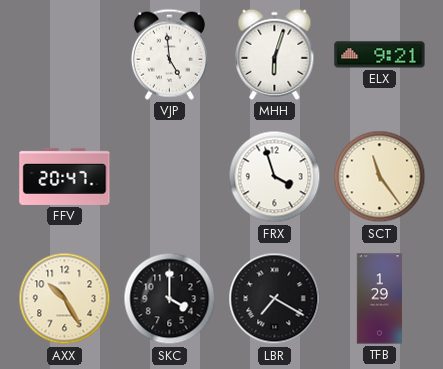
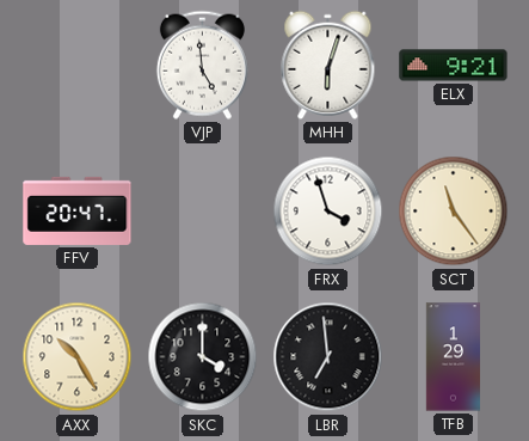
LBR: 7:20 -> 6:59
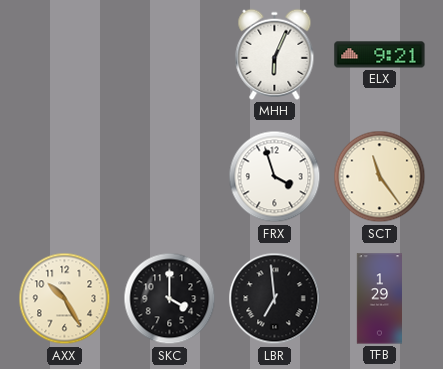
VJP: 4:59 -> none
MHH: 6:03 -> 6:04
FFV: 20:47 -> none
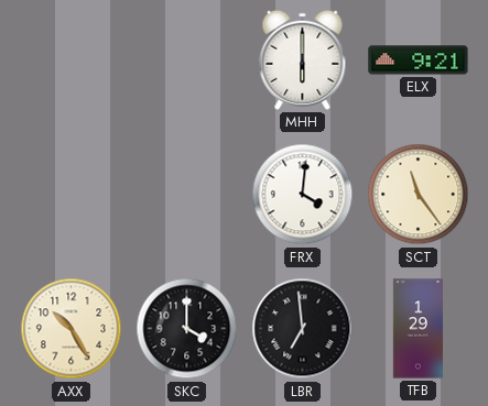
MHH: 6:04 -> 6:00
FRX: 3:57 -> 4:01
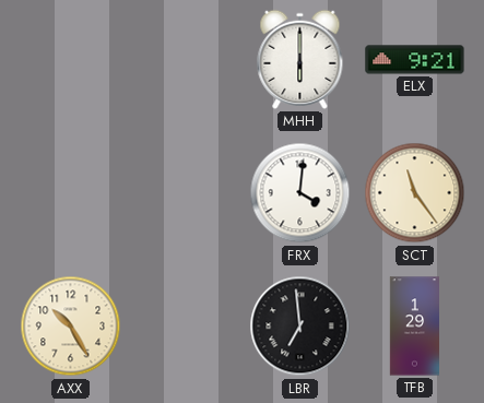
SKC: 4:00 -> none
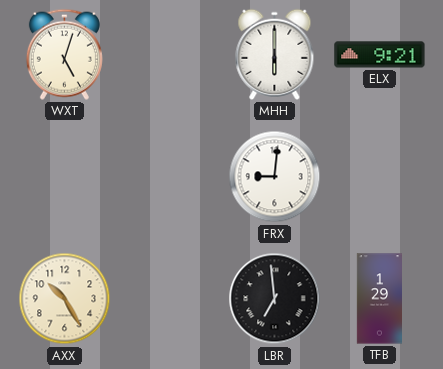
WXT: none -> 5:03
FRX: 4:01 -> 9:01
SCT: 11:24 -> none
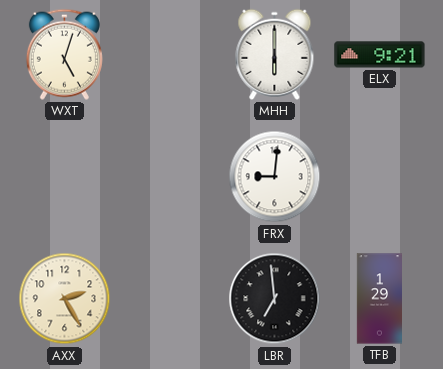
AXX: 10:25 -> 2:25
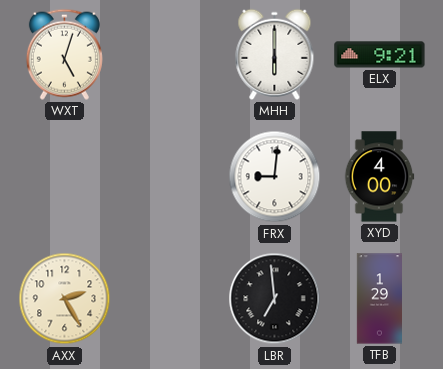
XYD: none -> 4:00
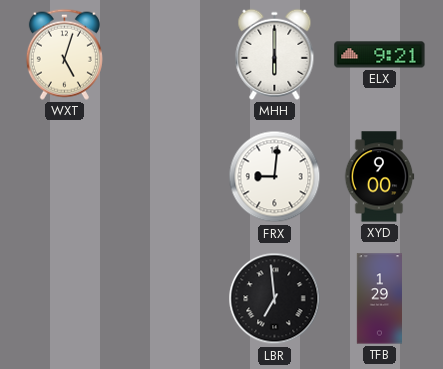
XYD: 4:00 -> 9:00
AXX: 2:25 -> none
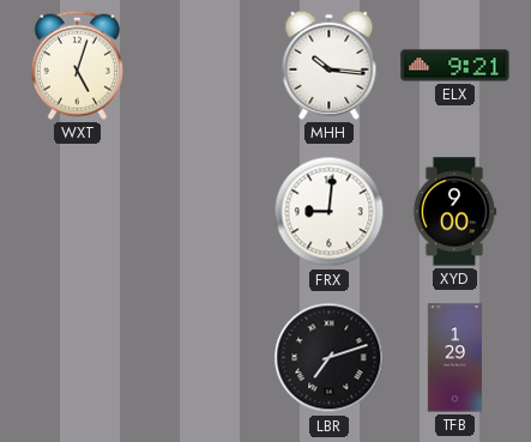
MHH: 6:00 -> 10:16
LBR: 6:59 -> 7:12
